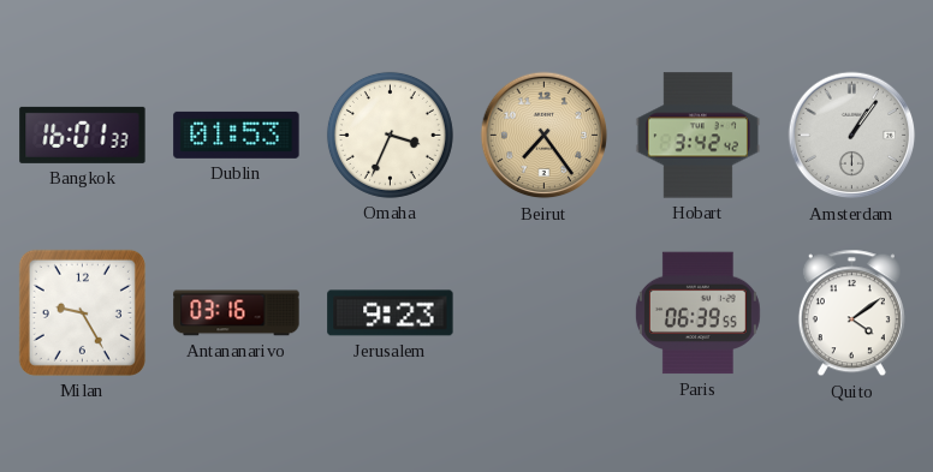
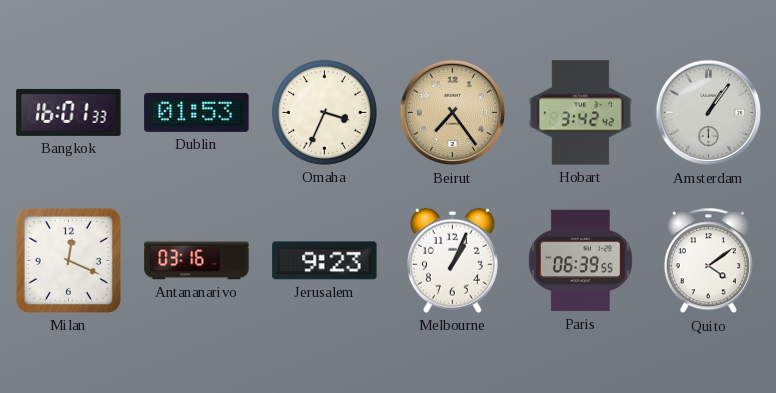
Milan: 9:25 -> 12:19
Melbourne: none -> 1:04
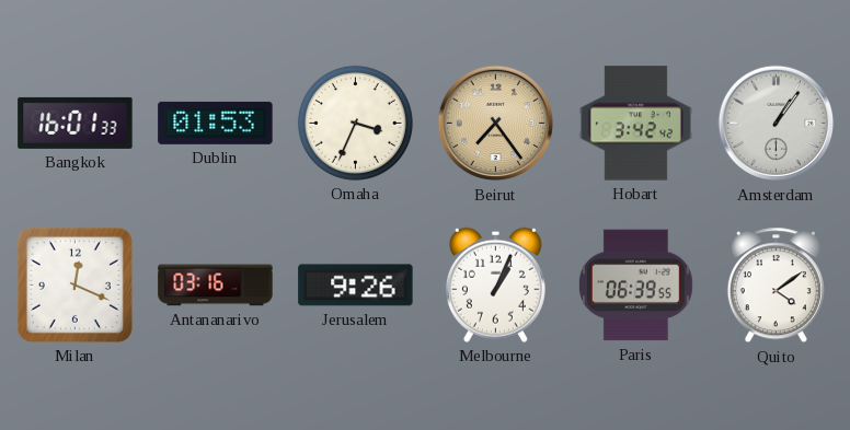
Jerusalem: 9:23 -> 9:26
